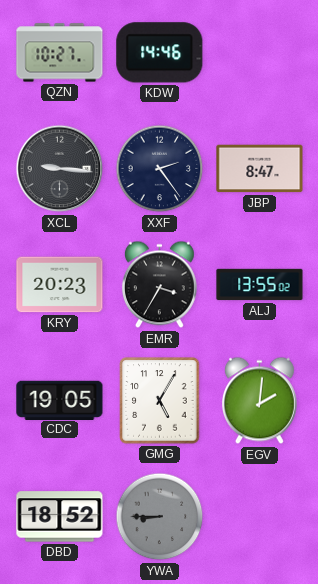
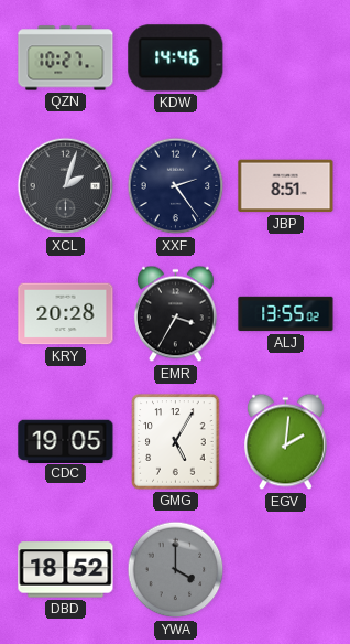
XCL: 9:16 -> 2:03
JBP: 8:47 -> 8:51
KRY: 20:23 -> 20:28
YWA: 8:45 -> 4:00
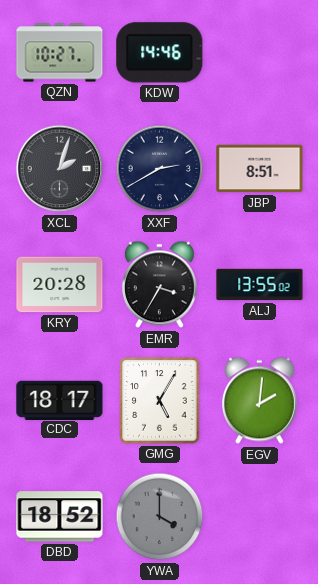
XXF: 2:24 -> 2:40
CDC: 19:05 -> 18:17
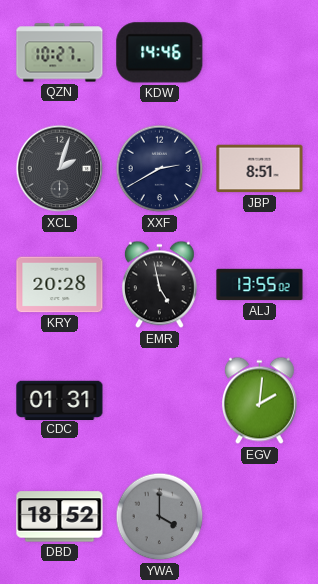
EMR: 3:35 -> 4:58
CDC: 18:17 -> 01:31
GMG: 5:05 -> none
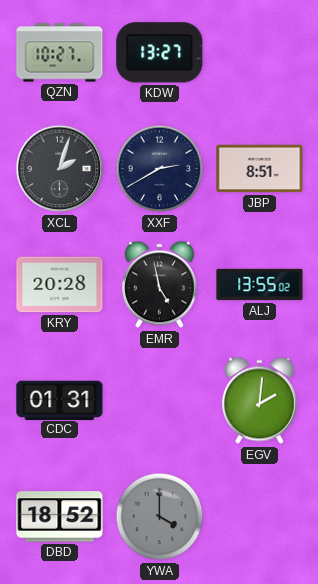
KDW: 14:46 -> 13:27
